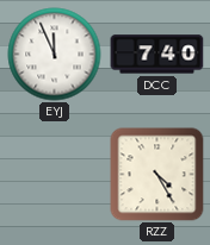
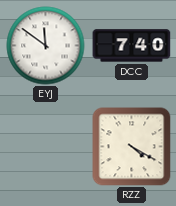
EYJ: 11:56 -> 11:51
RZZ: 4:25 -> 4:20
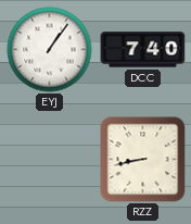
EYJ: 11:51 -> 1:06
RZZ: 4:20 -> 8:43
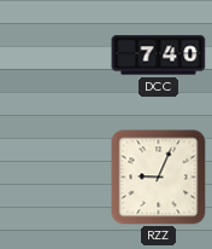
EYJ: 1:06 -> none
RZZ: 8:43 -> 9:04
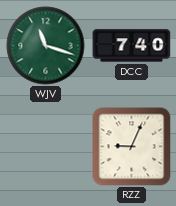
WJV: none -> 11:18
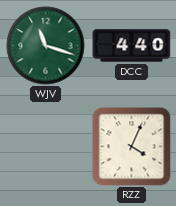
DCC: 7:40 -> 4:40
RZZ: 9:04 -> 4:04
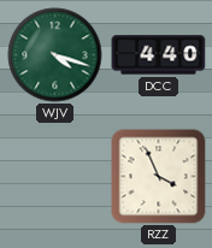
WJV: 11:18 -> 4:18
RZZ: 4:04 -> 3:56
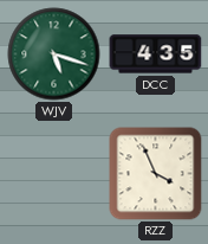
WJV: 4:18 -> 5:18
DCC: 4:40 -> 4:35
